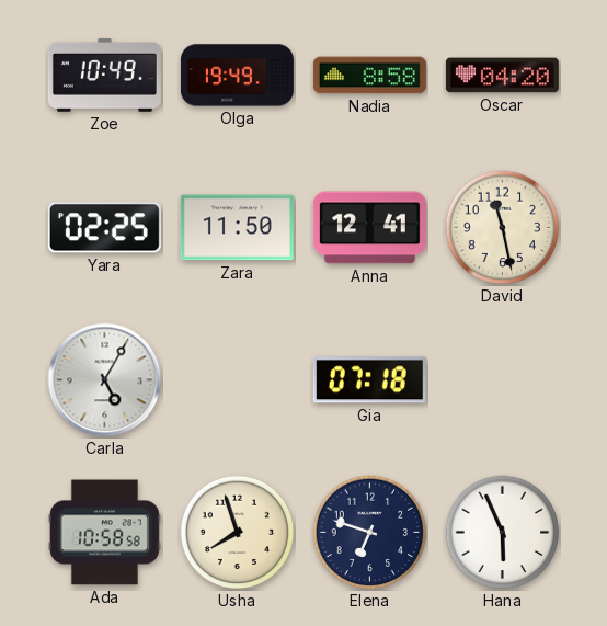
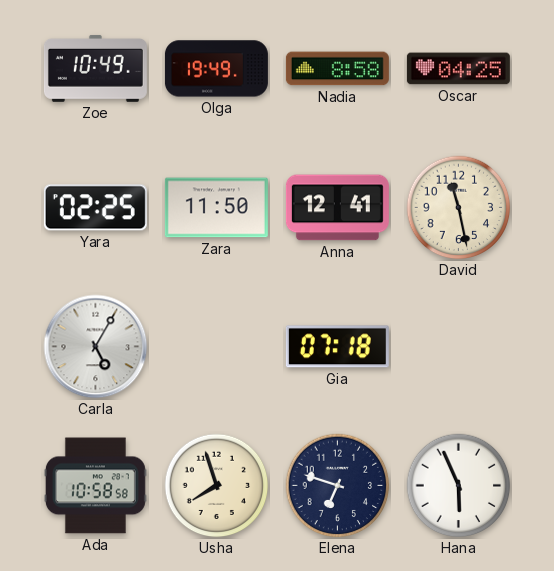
Oscar: 04:20 -> 04:25
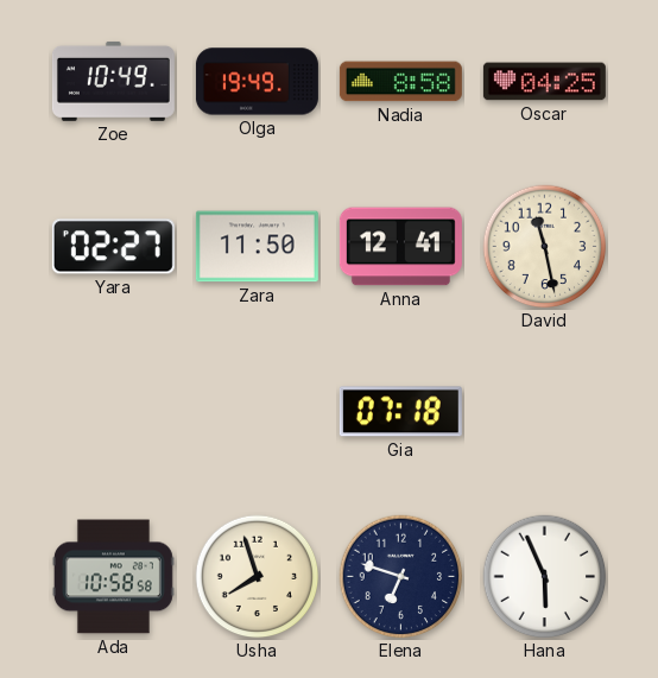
Yara: 02:25 -> 02:27
Carla: 5:05 -> none
